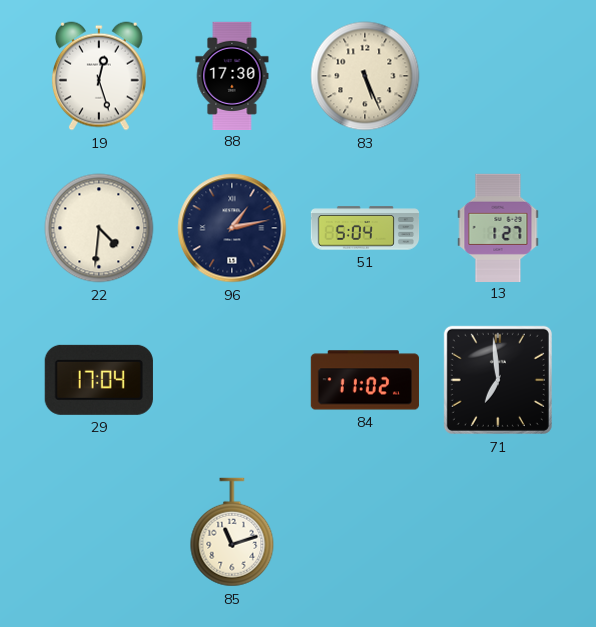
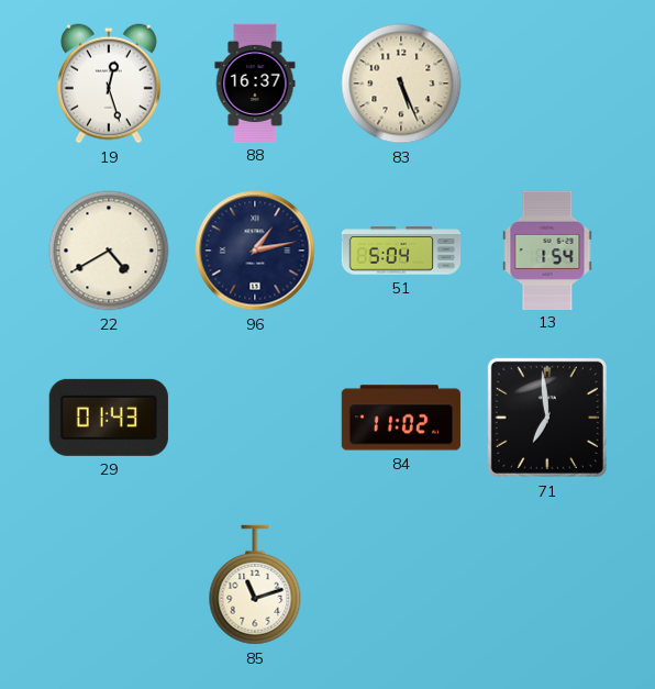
88: 17:30 -> 16:37
22: 4:31 -> 4:40
13: 1:27 -> 1:54
29: 17:04 -> 01:43
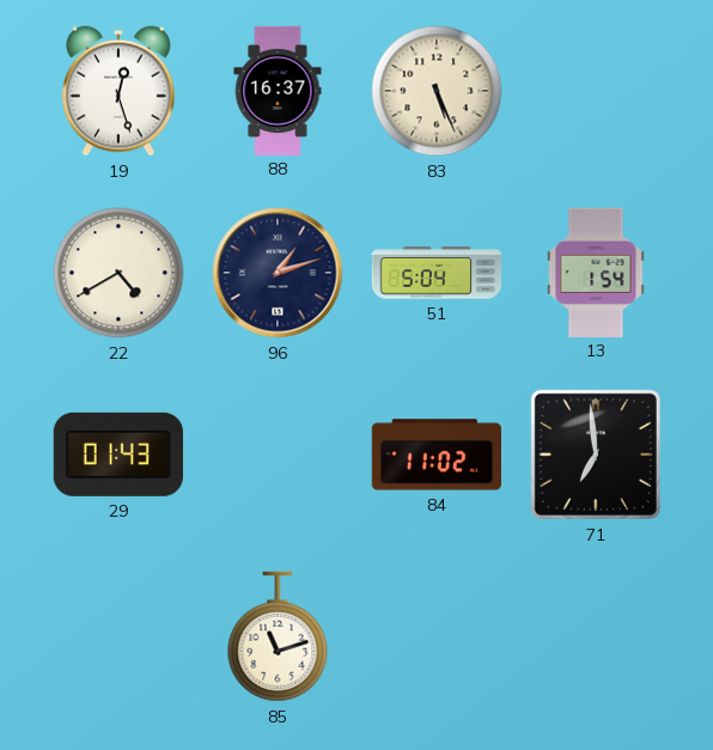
96: 1:13 -> 1:12
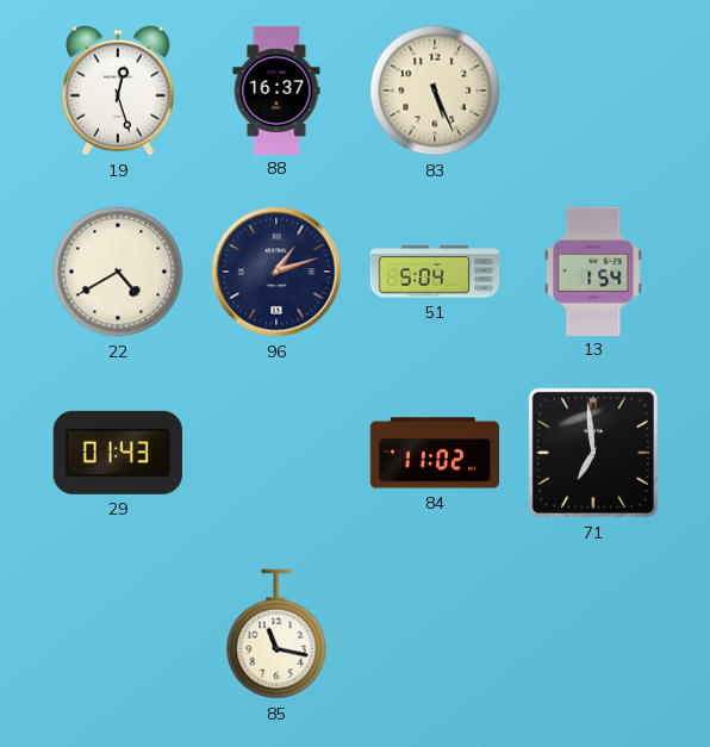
85: 11:12 -> 11:17
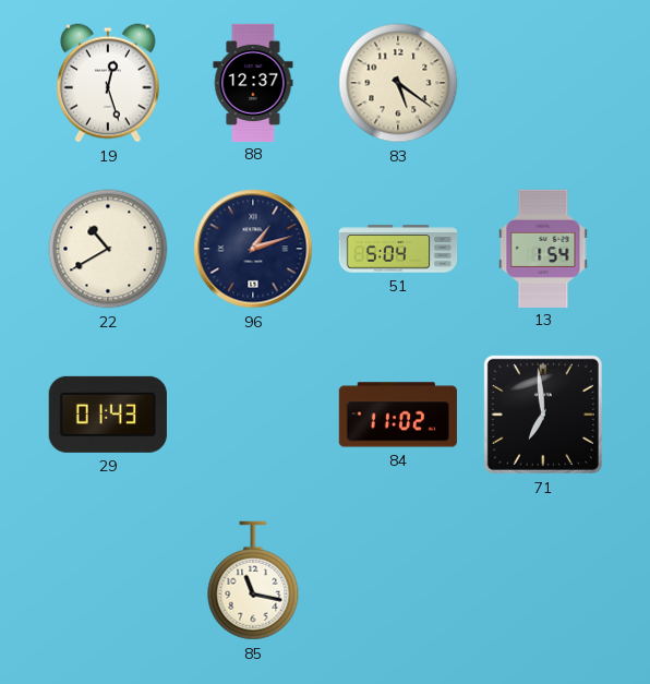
88: 16:37 -> 12:37
83: 5:26 -> 5:21
22: 4:40 -> 10:40
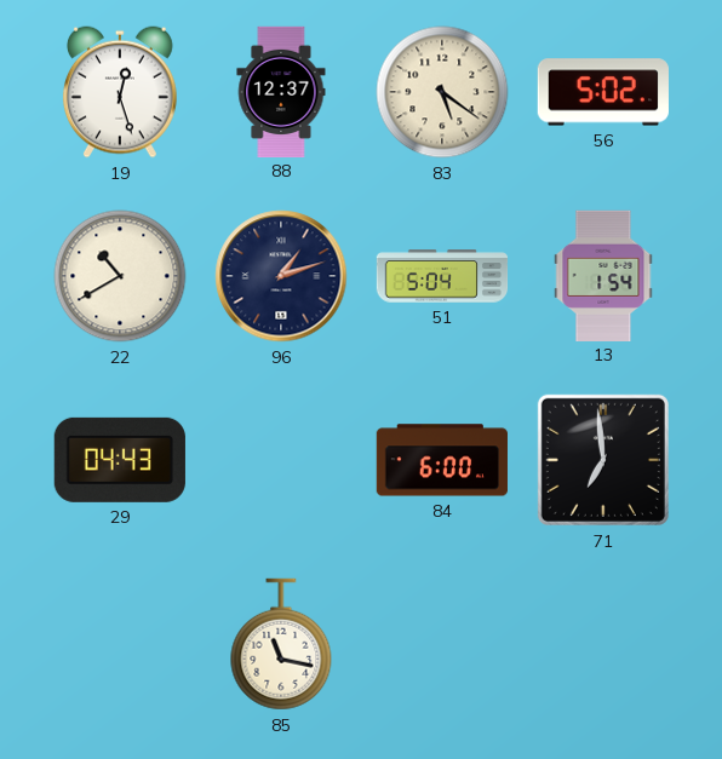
56: none -> 5:02
29: 01:43 -> 04:43
84: 11:02 -> 6:00
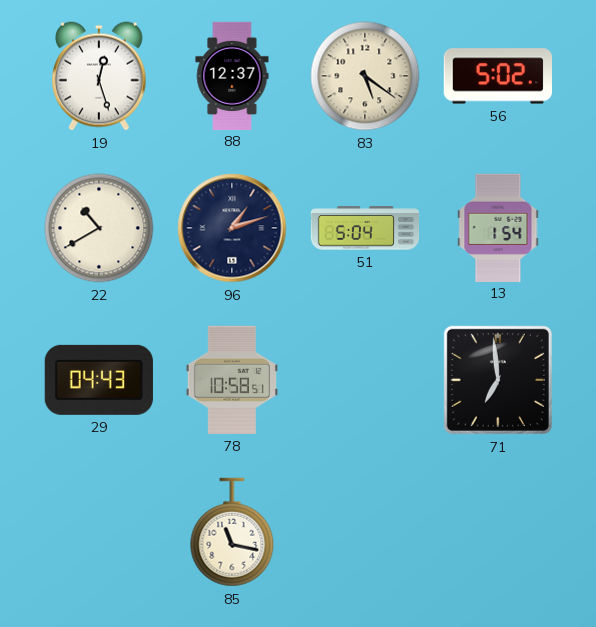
78: none -> 10:58
84: 6:00 -> none
